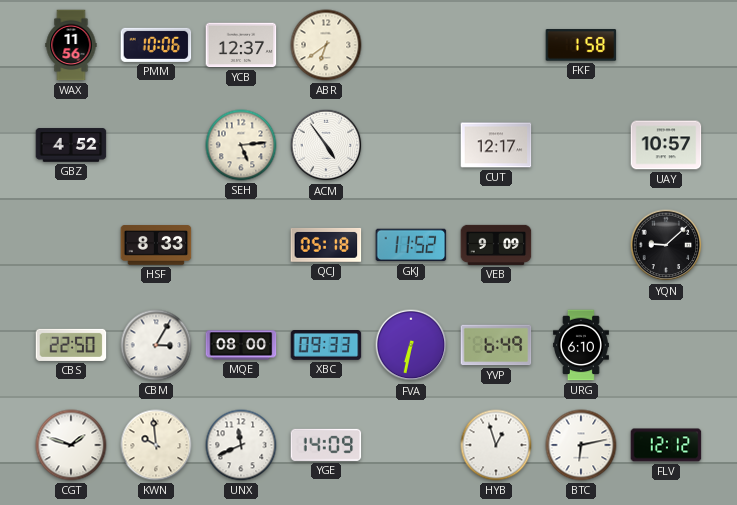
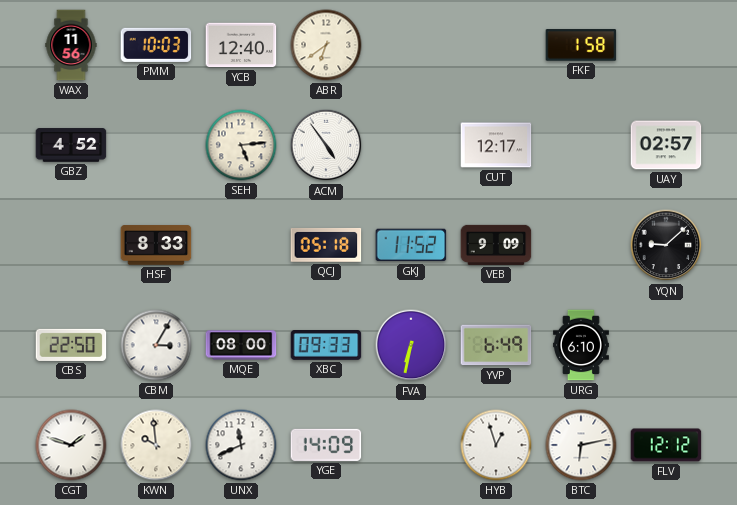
PMM: 10:06 -> 10:03
YCB: 12:37 -> 12:40
UAY: 10:57 -> 02:57
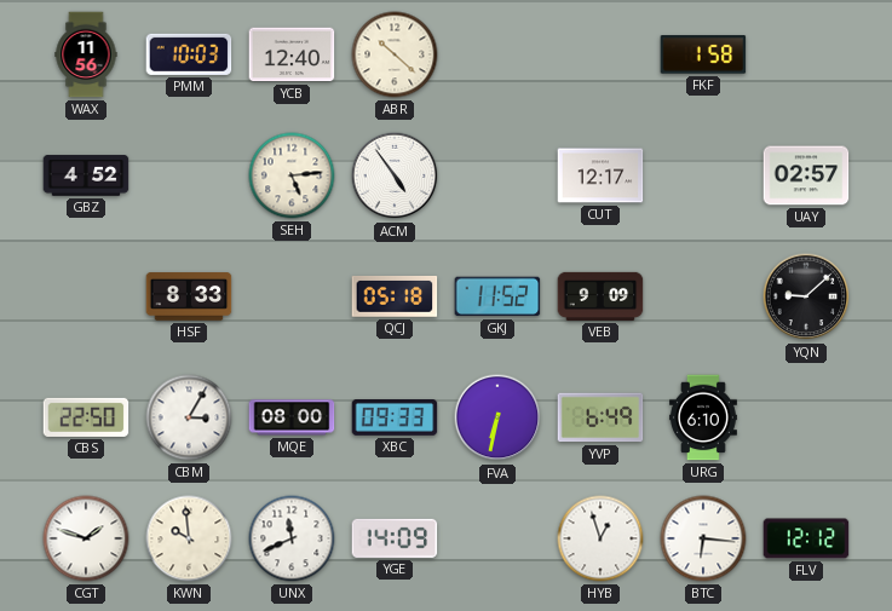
ABR: 6:39 -> 10:22
BTC: 6:13 -> 6:16
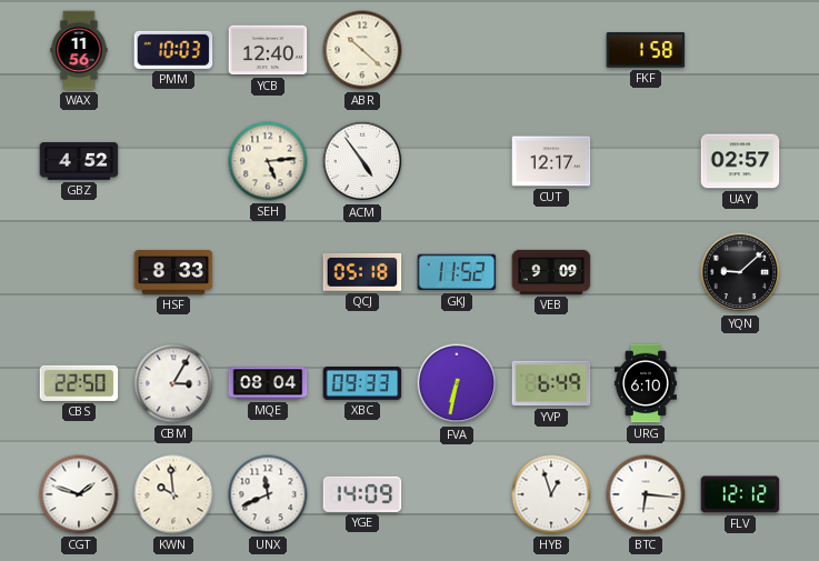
MQE: 08:00 -> 08:04
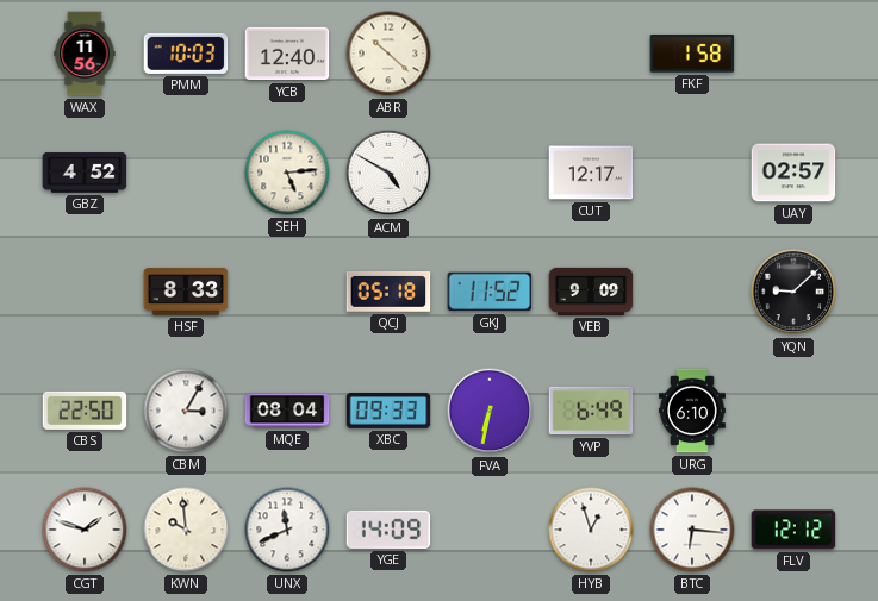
ACM: 4:54 -> 4:50
